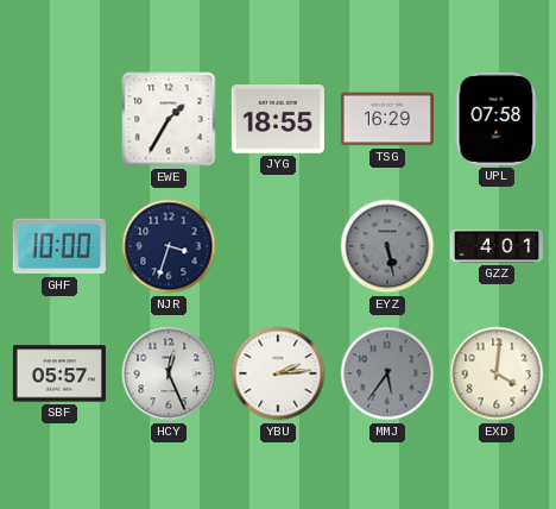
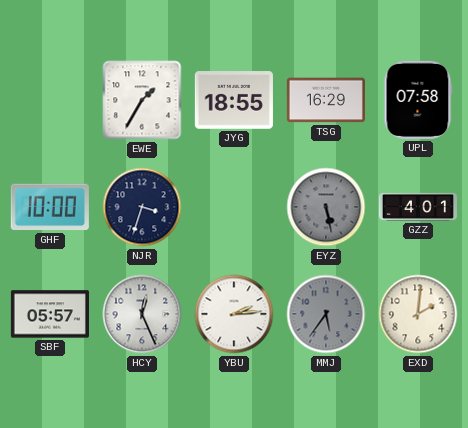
EXD: 4:01 -> 2:01
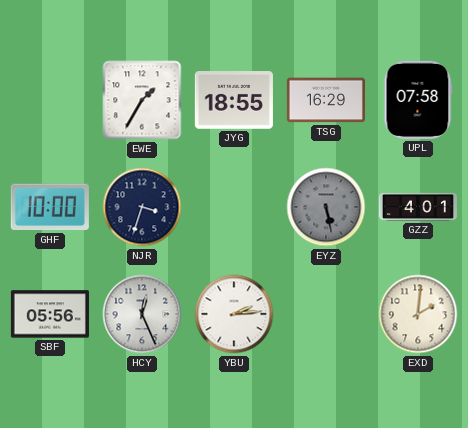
SBF: 05:57 -> 05:56
MMJ: 5:36 -> none
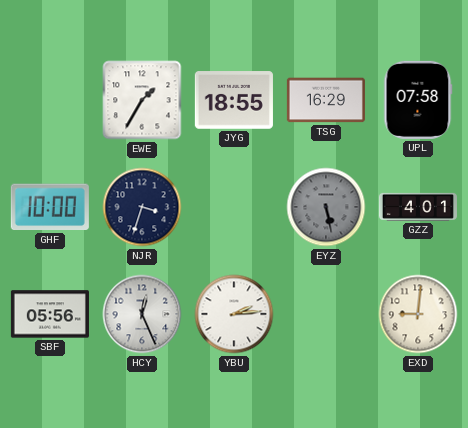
EXD: 2:01 -> 9:01
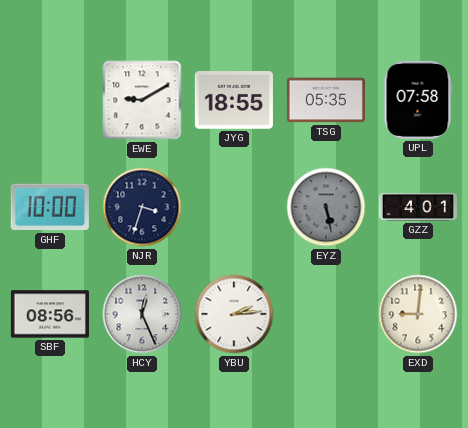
EWE: 1:35 -> 9:10
TSG: 16:29 -> 05:35
SBF: 05:56 -> 08:56
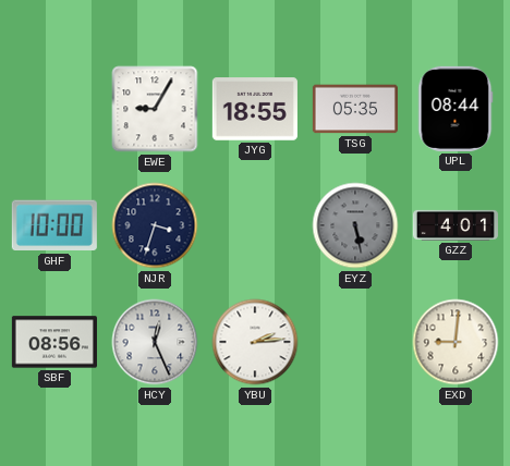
EWE: 9:10 -> 9:05
UPL: 07:58 -> 08:44
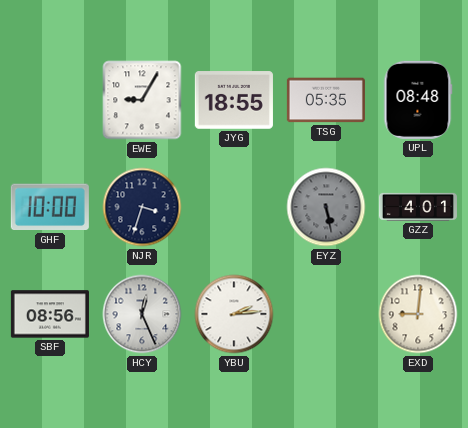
UPL: 08:44 -> 08:48
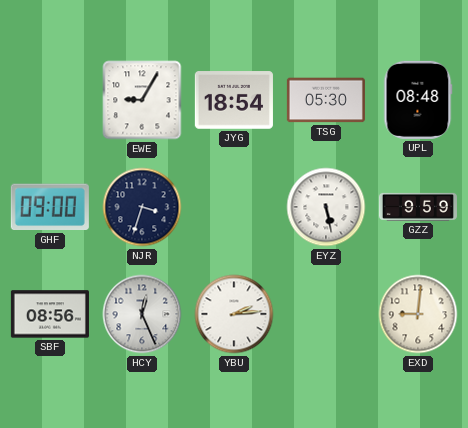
JYG: 18:55 -> 18:54
TSG: 05:35 -> 05:30
GHF: 10:00 -> 09:00
EYZ dial: grey -> white
GZZ: 4:01 -> 9:59
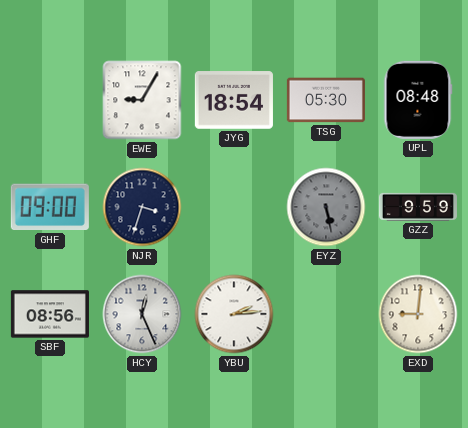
EYZ dial: white -> grey
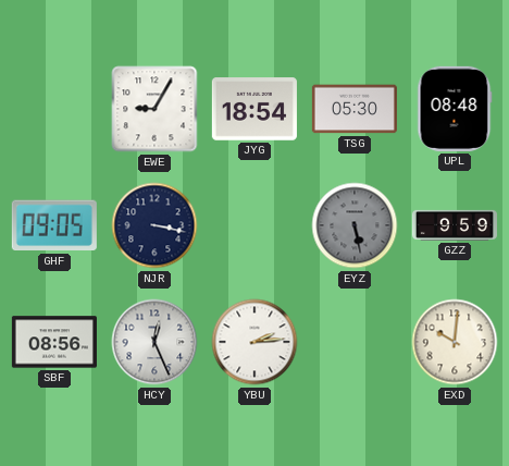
GHF: 09:00 -> 09:05
NJR: 3:33 -> 3:17
EXD: 9:01 -> 10:01
